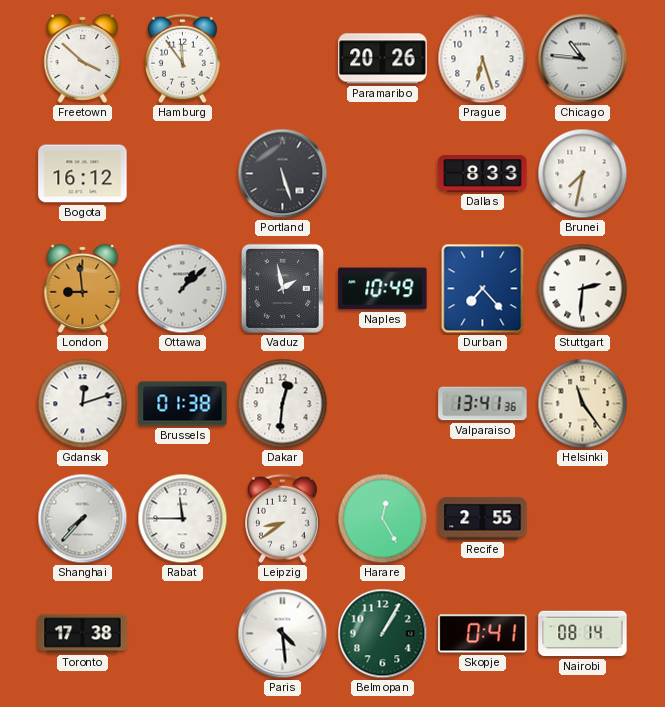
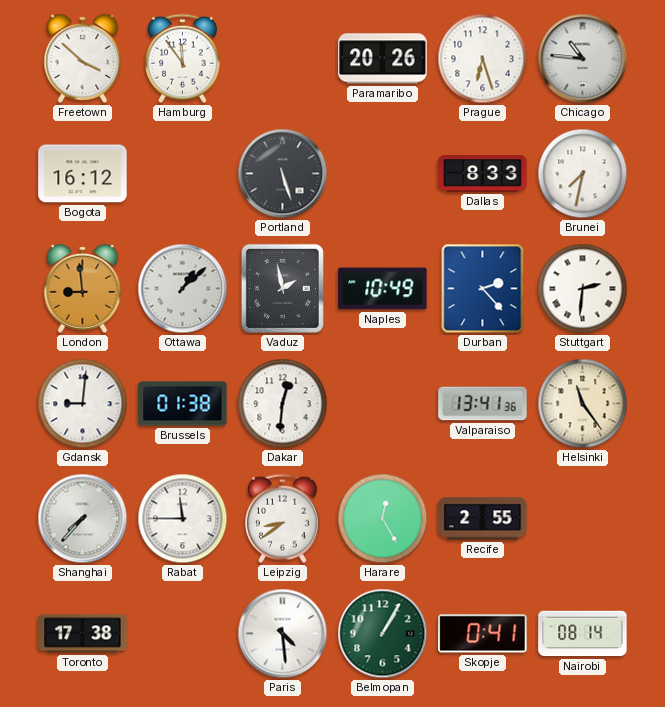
Durban: 7:23 -> 2:23
Gdansk: 12:12 -> 9:01
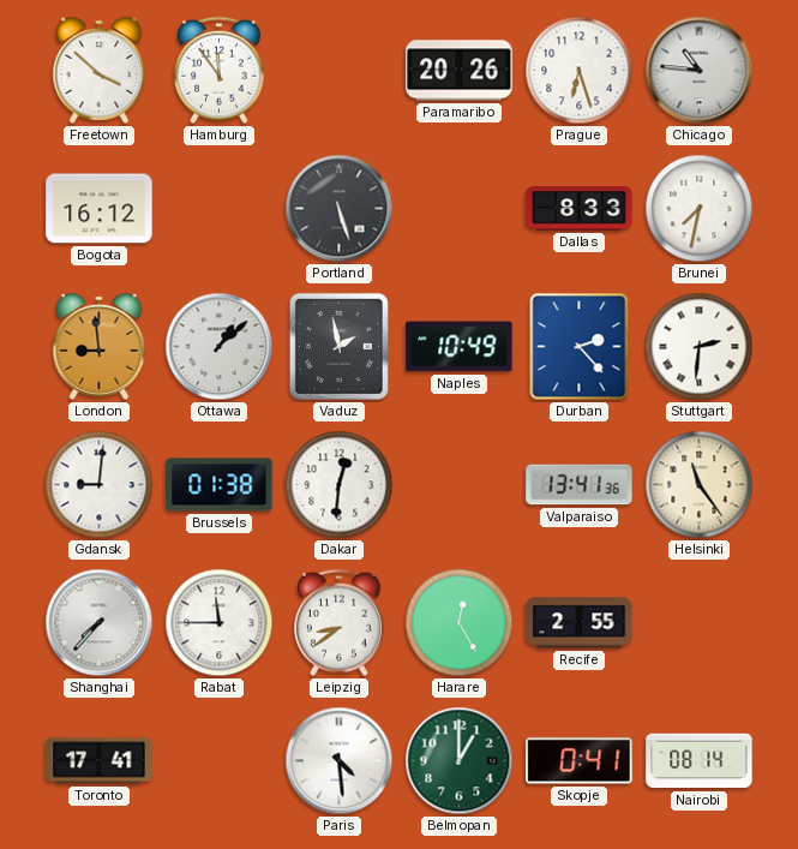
Toronto: 17:38 -> 17:41
Belmopan: 1:05 -> 1:00
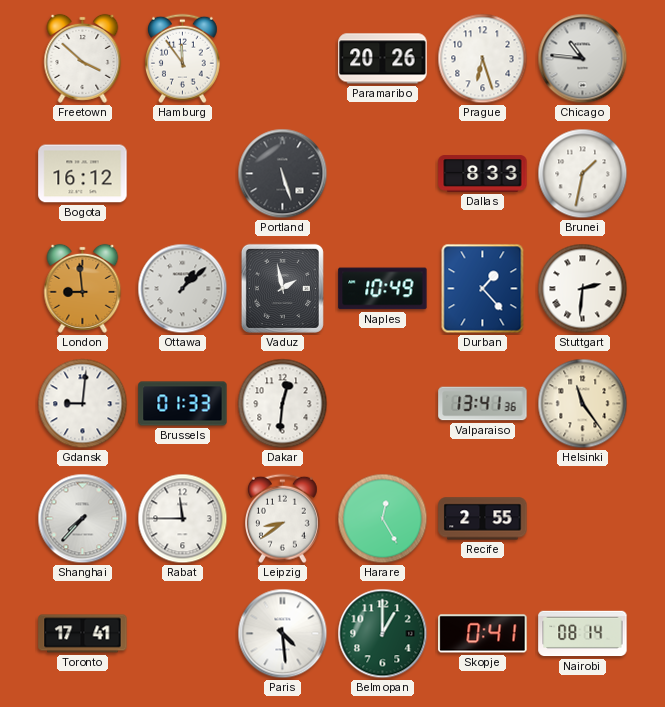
Brunei: 7:32 -> 1:32
Durban: 2:23 -> 1:23
Brussels: 01:38 -> 01:33
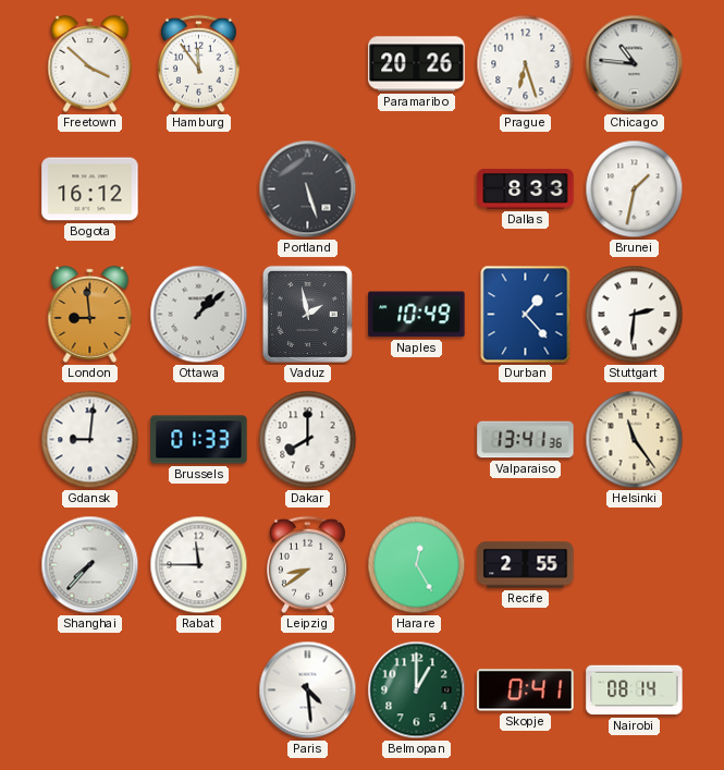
Dakar: 12:31 -> 8:00
Toronto: 17:41 -> none
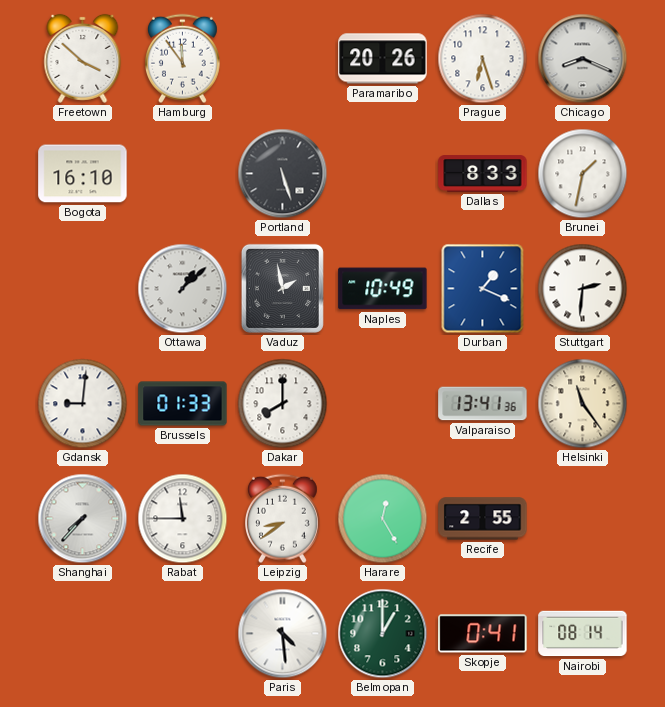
Chicago: 10:46 -> 8:19
Bogota: 16:12 -> 16:10
London: 8:59 -> none
Durban: 1:23 -> 1:19
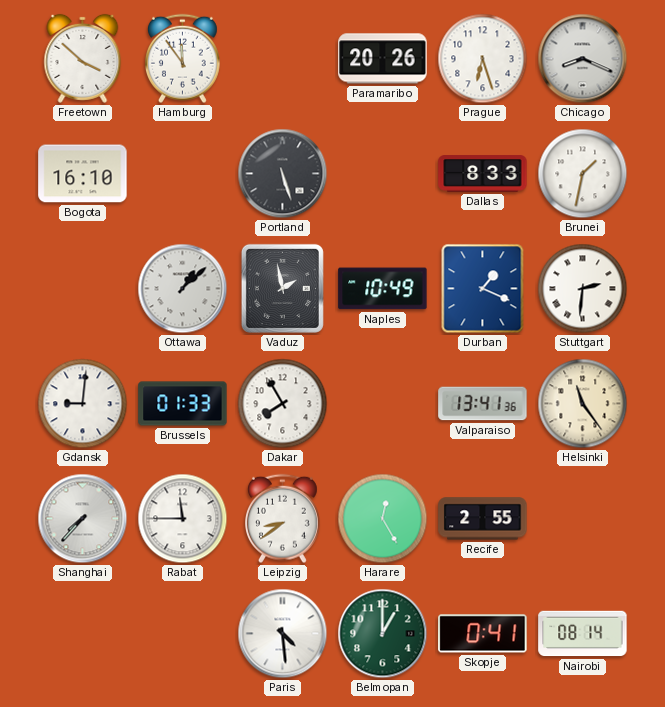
Dakar: 8:00 -> 7:55
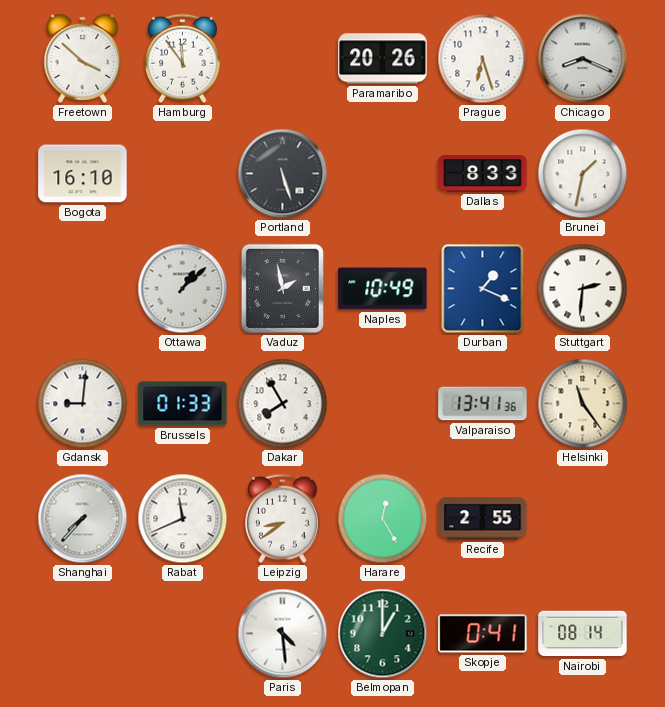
Rabat: 11:45 -> 11:41
